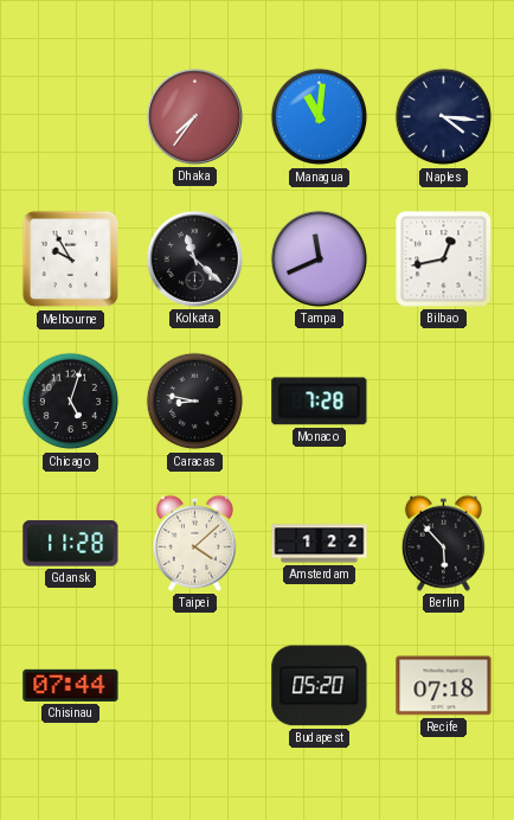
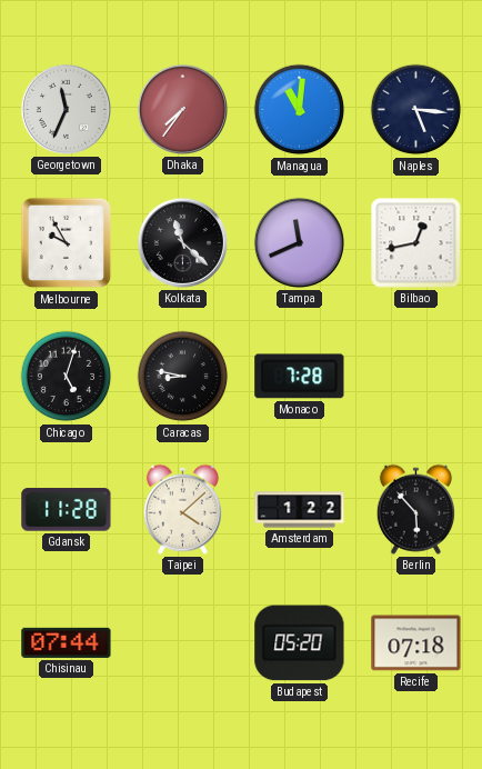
Georgetown: none -> 11:34
Naples: 4:16 -> 5:16
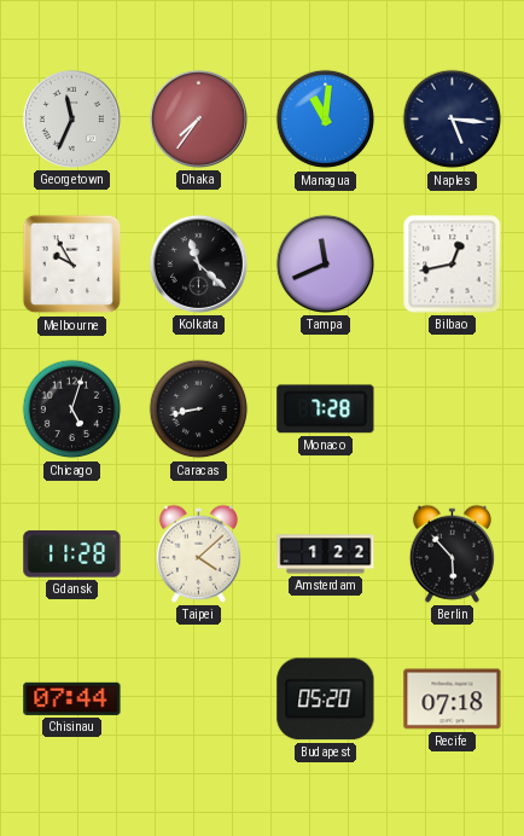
Caracas: 8:47 -> 8:43
